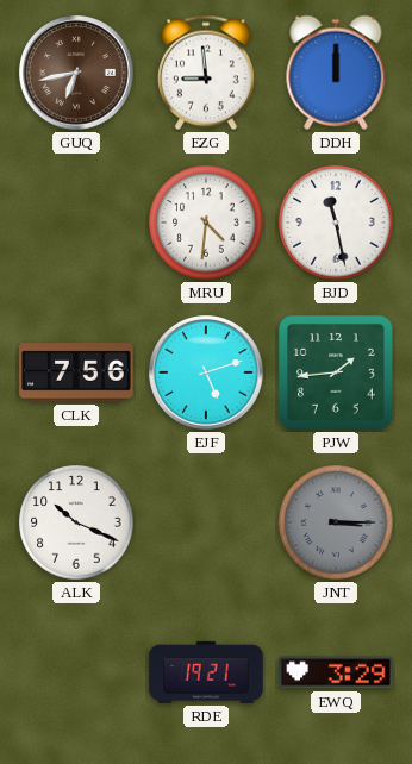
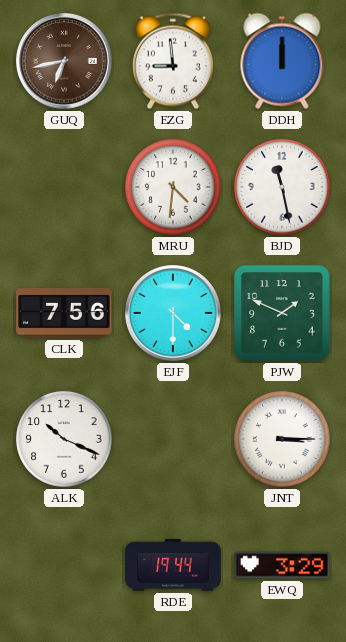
EJF: 5:12 -> 4:30
PJW: 1:44 -> 1:49
JNT dial: grey -> white
RDE: 19:21 -> 19:44
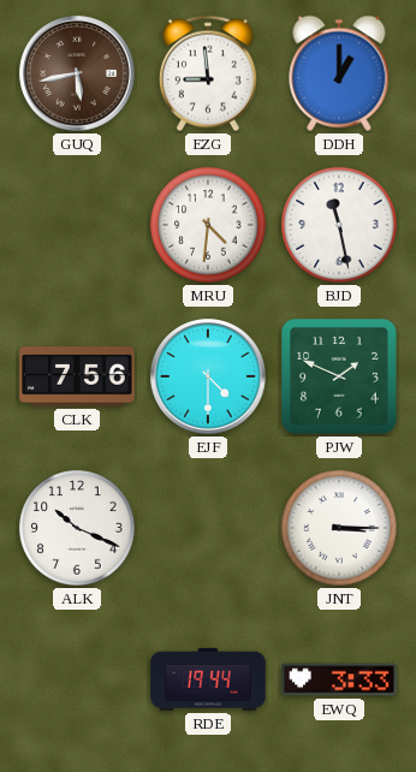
GUQ: 6:43 -> 5:43
DDH: 12:00 -> 1:00
EWQ: 3:29 -> 3:33
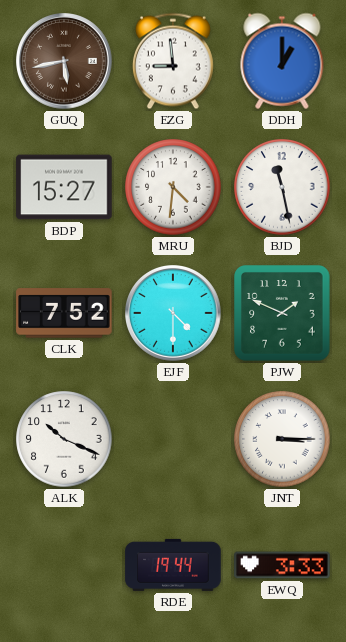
BDP: none -> 15:27
CLK: 7:56 -> 7:52
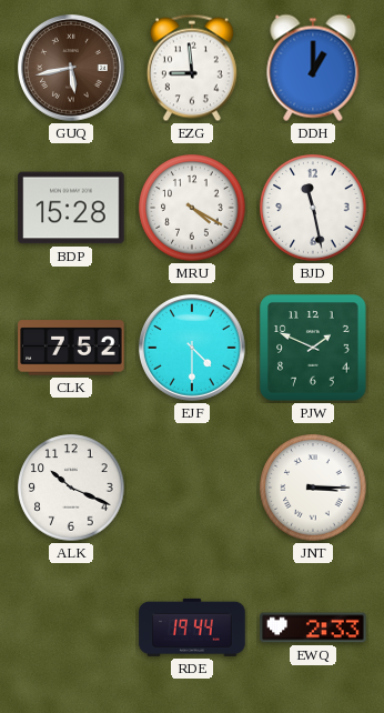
BDP: 15:27 -> 15:28
MRU: 4:31 -> 4:20
EWQ: 3:33 -> 2:33
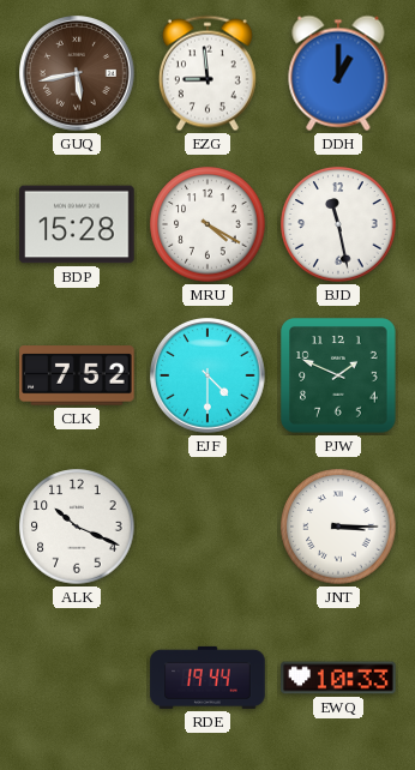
EWQ: 2:33 -> 10:33
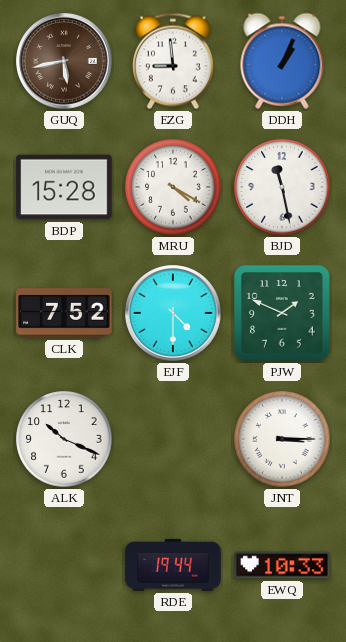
DDH: 1:00 -> 1:04
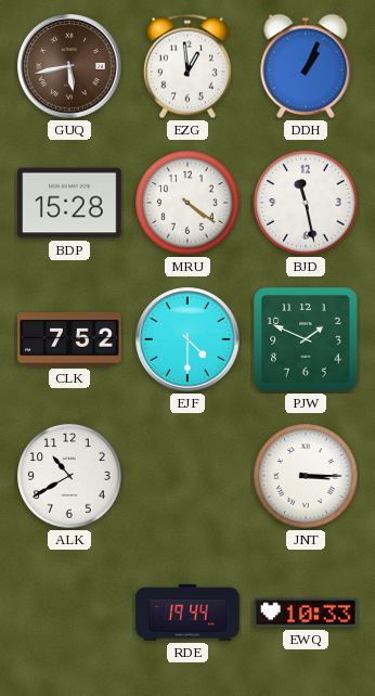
EZG: 8:59 -> 12:59
MRU: 4:20 -> 4:21
ALK: 10:19 -> 10:40
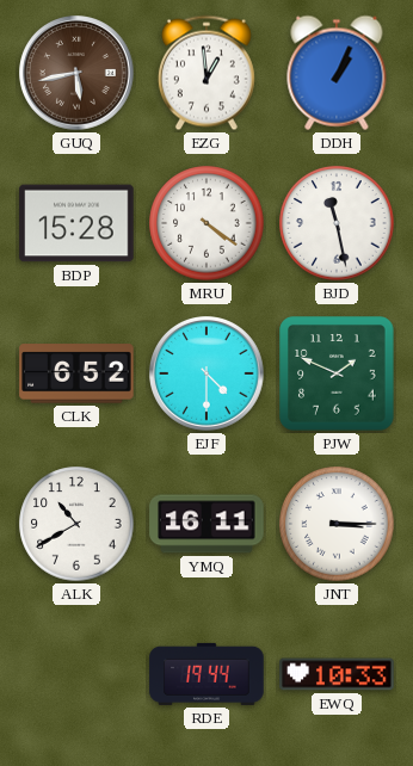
CLK: 7:52 -> 6:52
YMQ: none -> 16:11
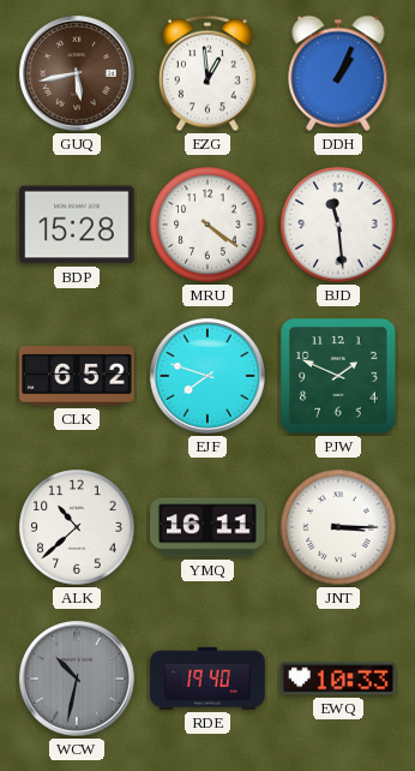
BJD: 11:28 -> 11:29
EJF: 4:30 -> 7:48
ALK: 10:40 -> 10:38
WCW: none -> 10:32
RDE: 19:44 -> 19:40
